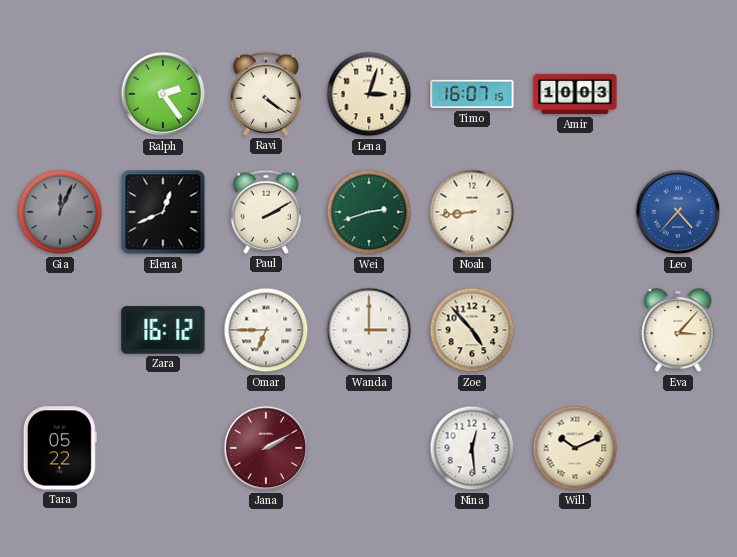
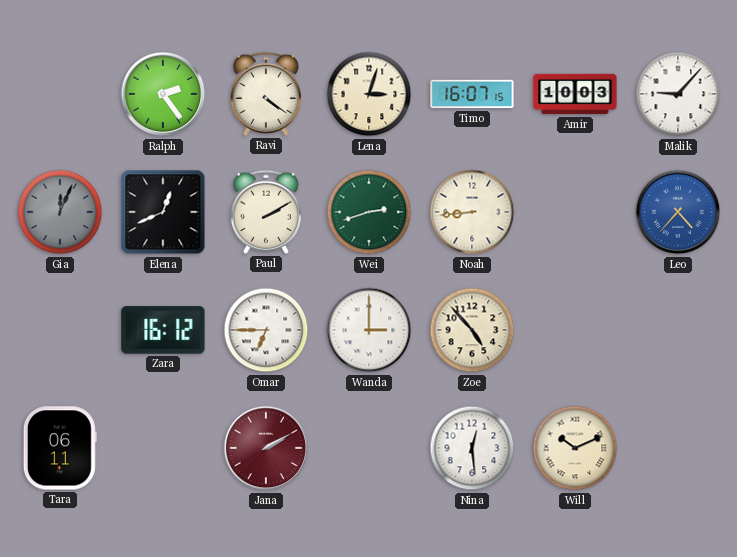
Malik: none -> 9:07
Eva: 3:07 -> none
Tara: 05:22 -> 06:11
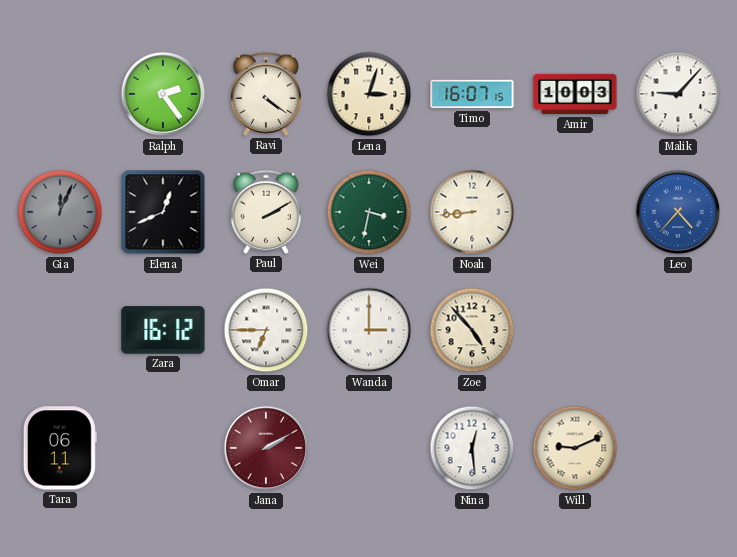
Wei: 2:42 -> 3:32
Will: 10:11 -> 9:11
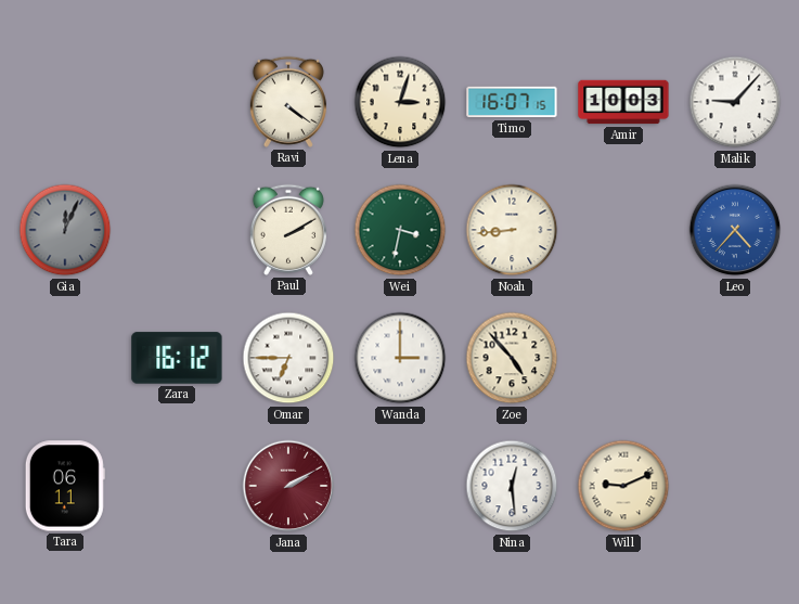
Ralph: 2:24 -> none
Elena: 12:41 -> none
